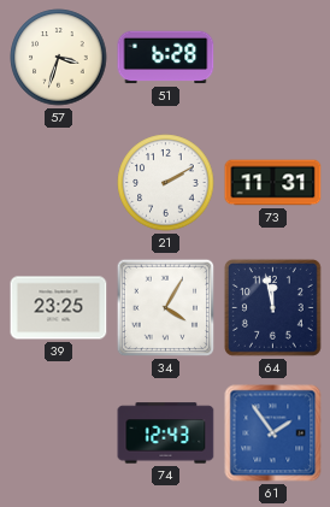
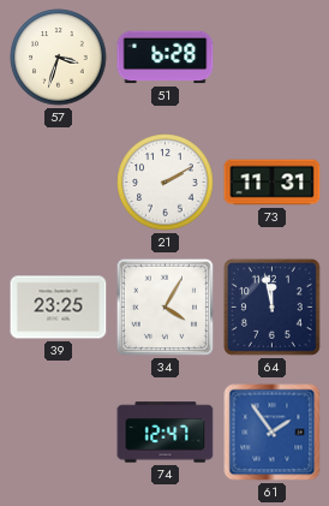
74: 12:43 -> 12:47
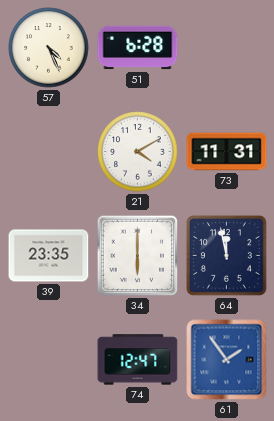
57: 3:33 -> 4:26
21: 2:10 -> 4:10
39: 23:25 -> 23:35
34: 4:05 -> 6:00
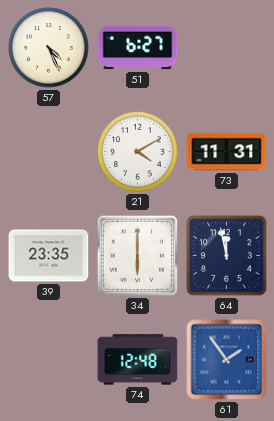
51: 6:28 -> 6:27
74: 12:47 -> 12:48
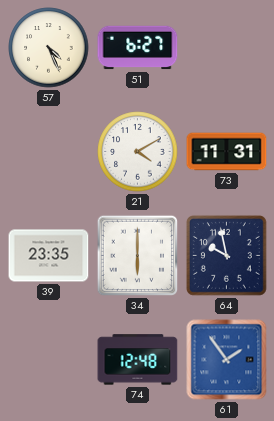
64: 11:58 -> 9:58
